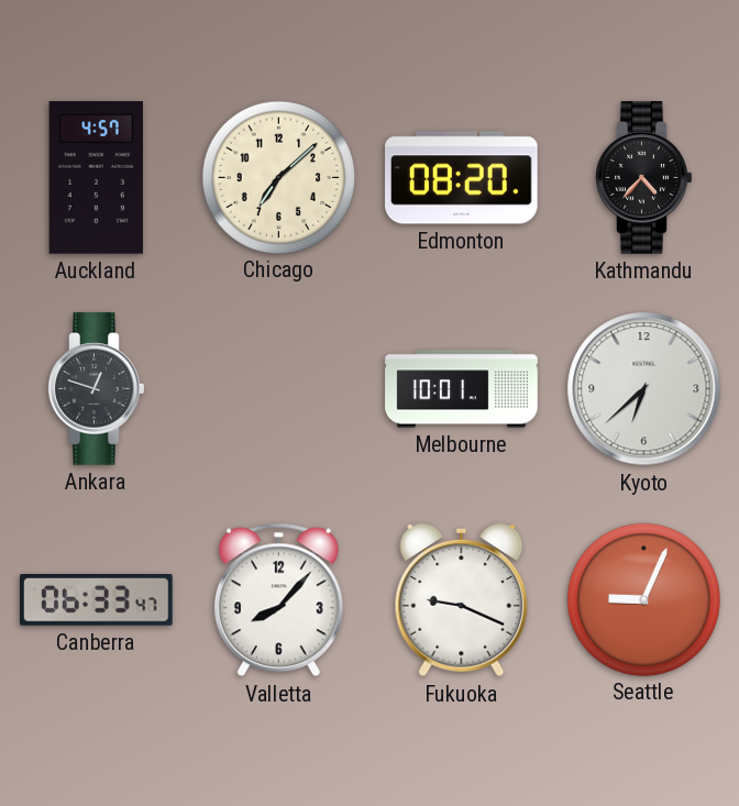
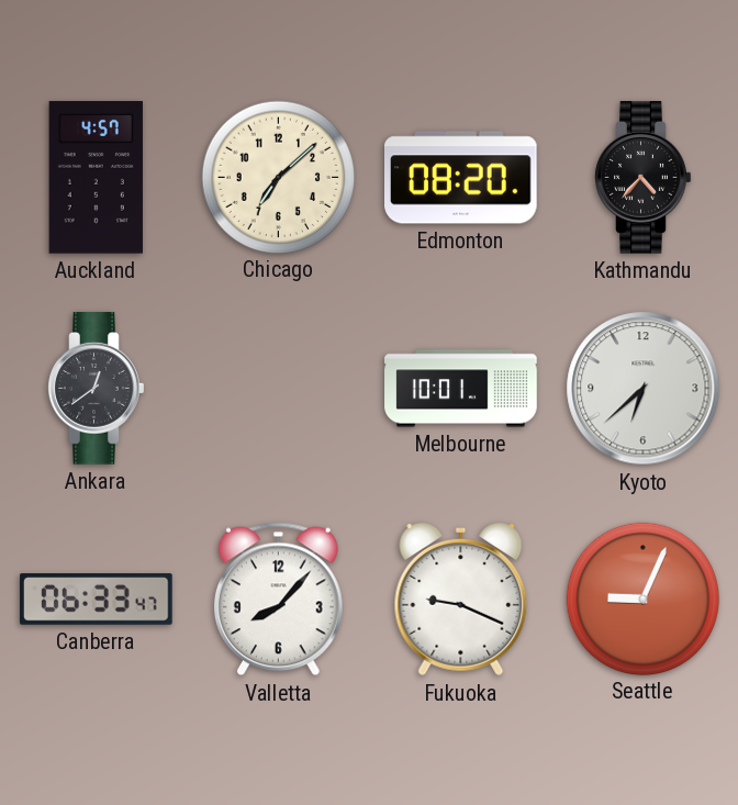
Ankara: 12:48 -> 12:39
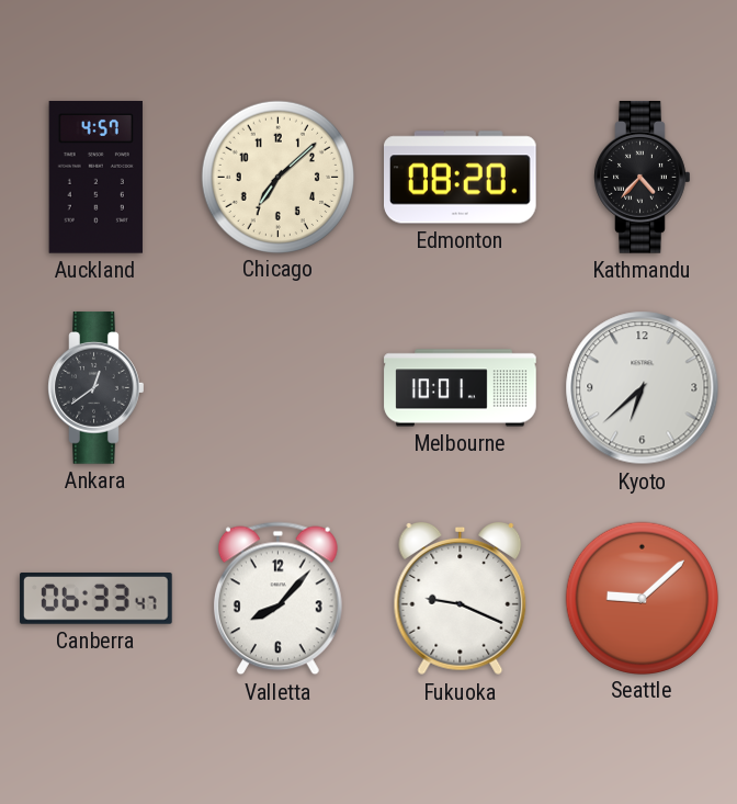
Seattle: 9:04 -> 9:08
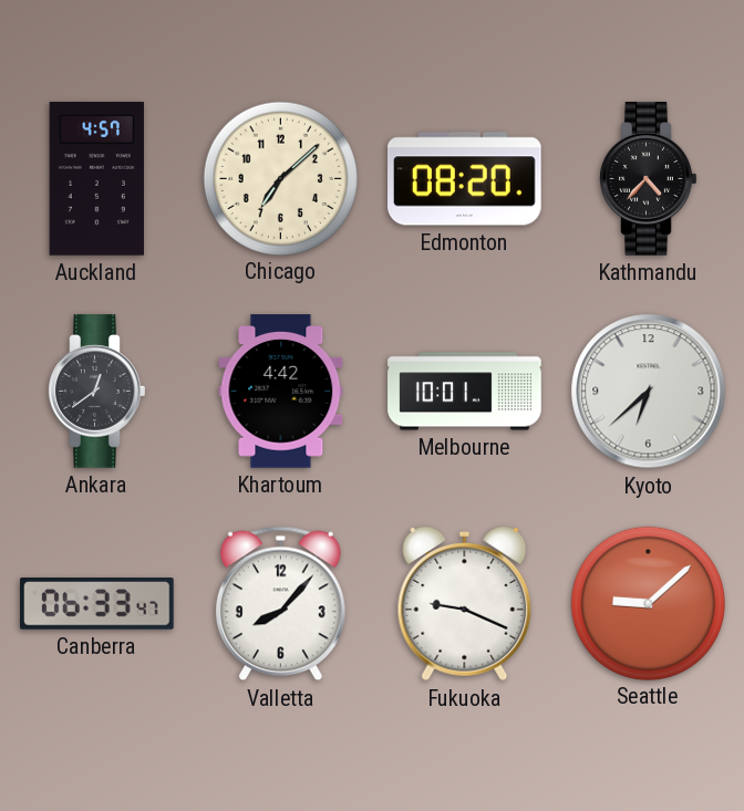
Khartoum: none -> 4:42
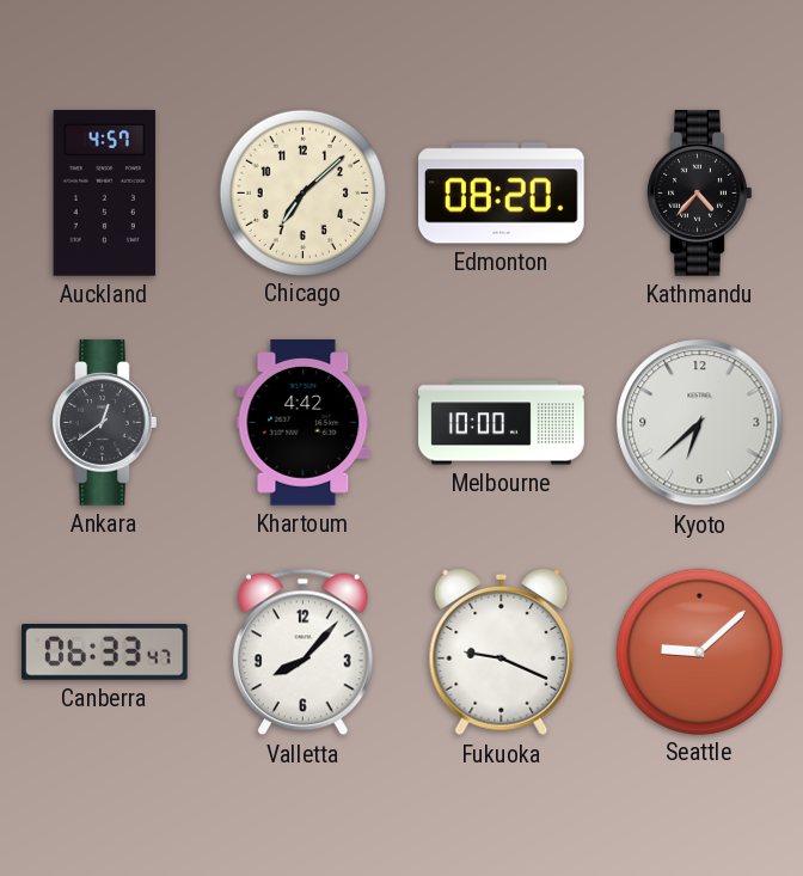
Melbourne: 10:01 -> 10:00
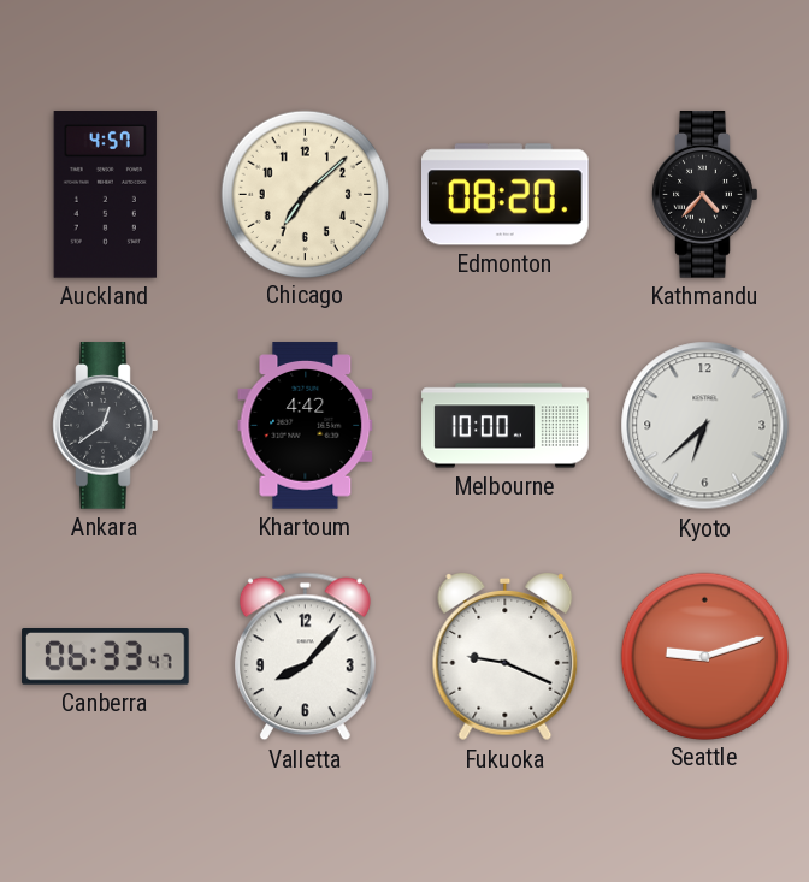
Seattle: 9:08 -> 9:12
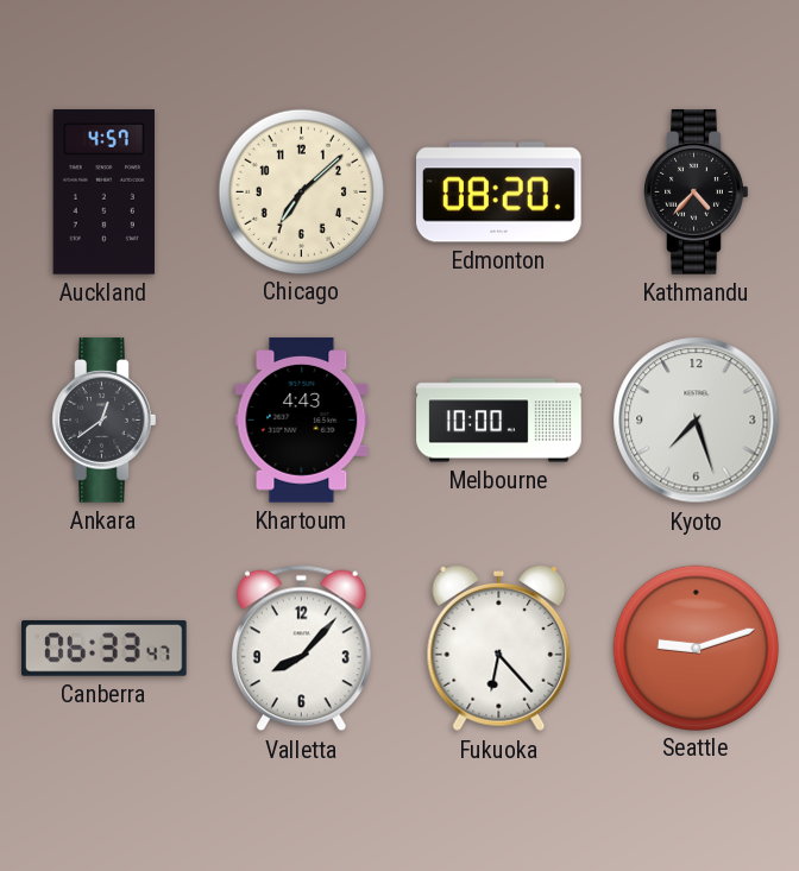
Khartoum: 4:42 -> 4:43
Kyoto: 6:38 -> 7:27
Fukuoka: 9:19 -> 6:23
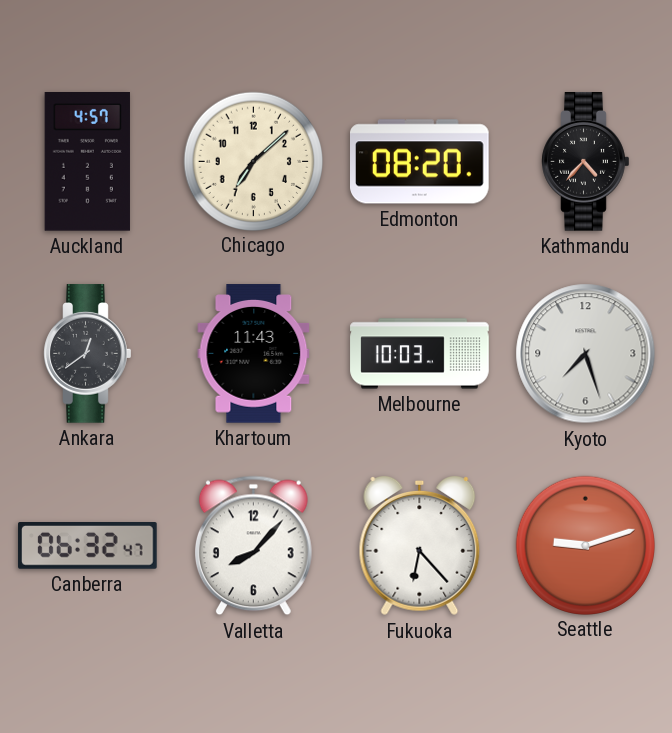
Khartoum: 4:43 -> 11:43
Melbourne: 10:00 -> 10:03
Canberra: 06:33 -> 06:32
